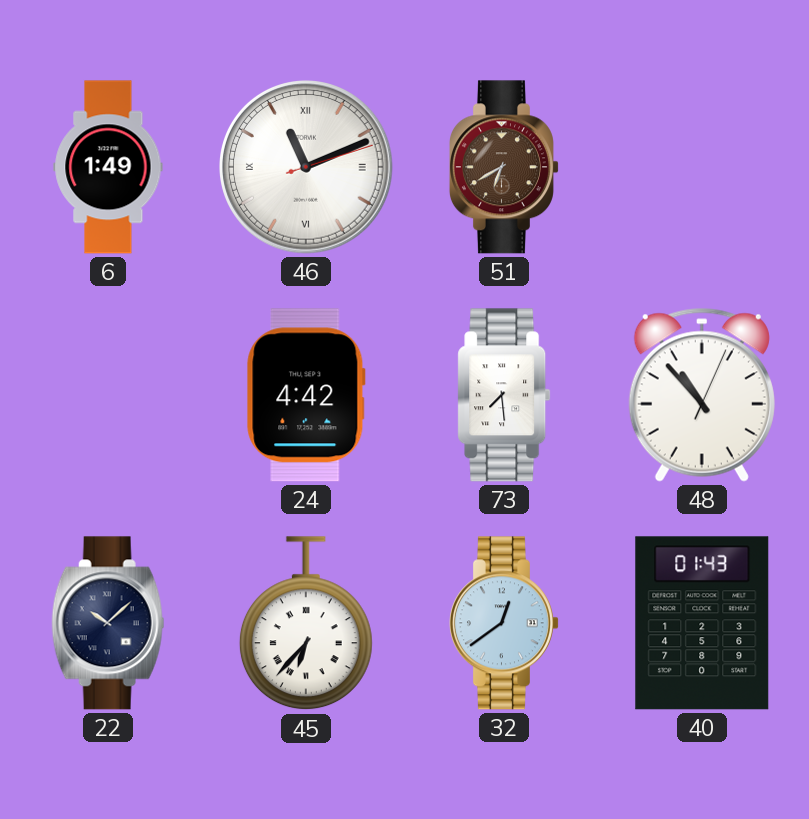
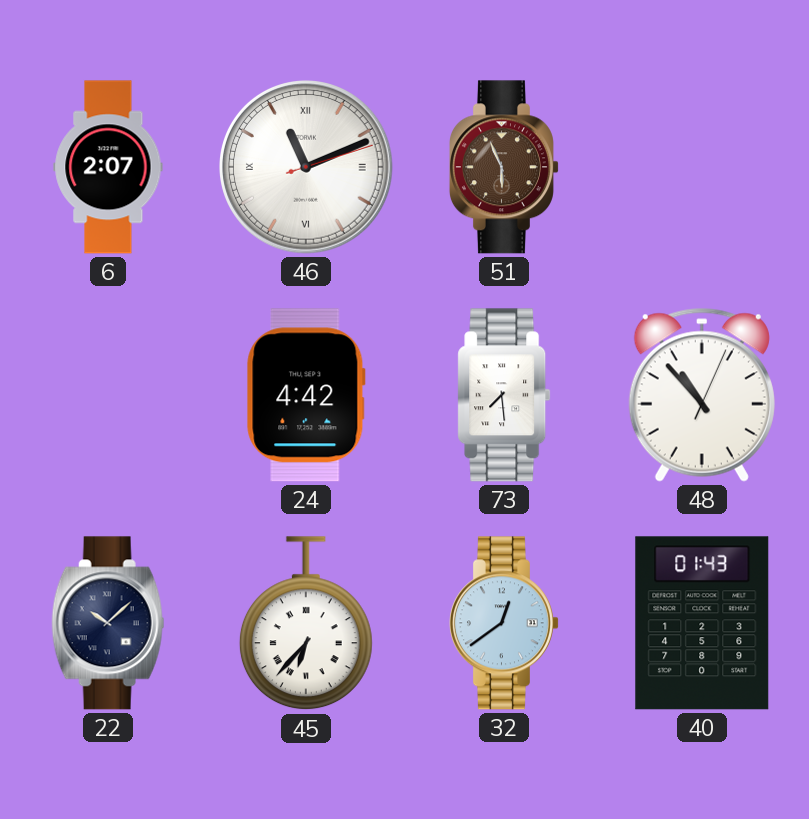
6: 1:49 -> 2:07
51: 6:40 -> 5:56
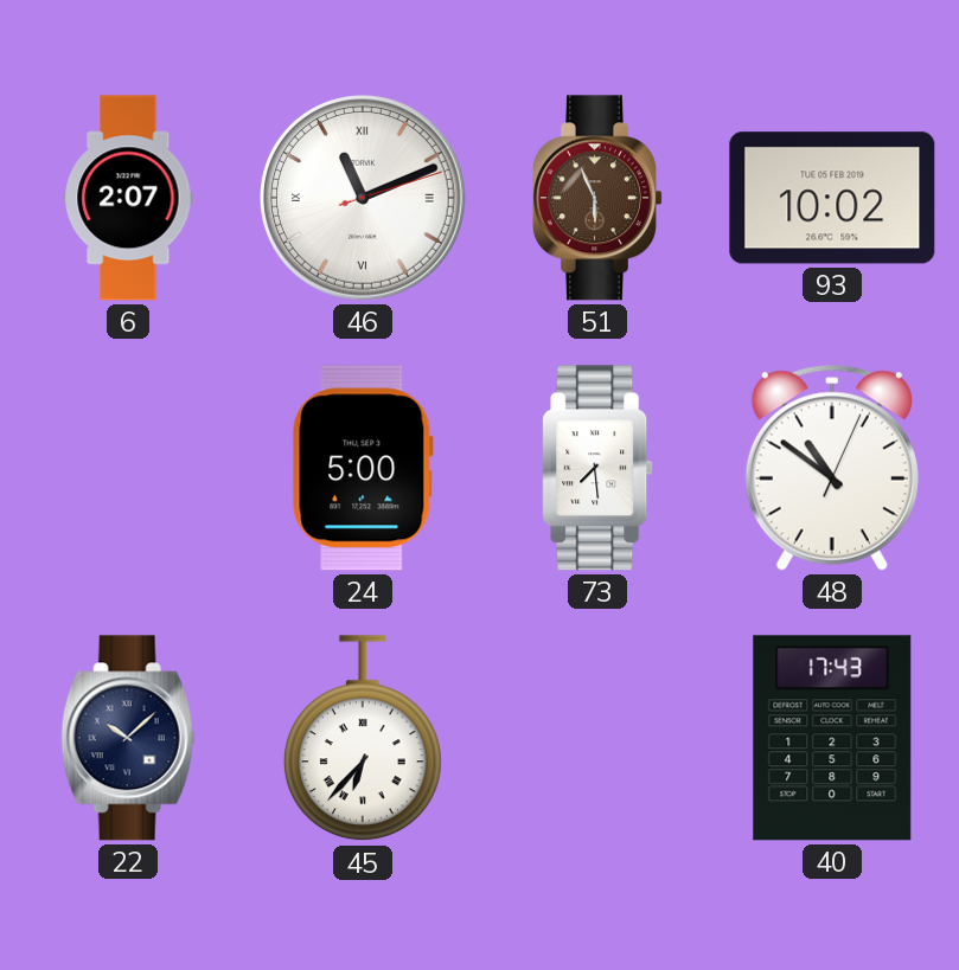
93: none -> 10:02
24: 4:42 -> 5:00
48: 10:53 -> 10:51
32: 12:39 -> none
40: 01:43 -> 17:43
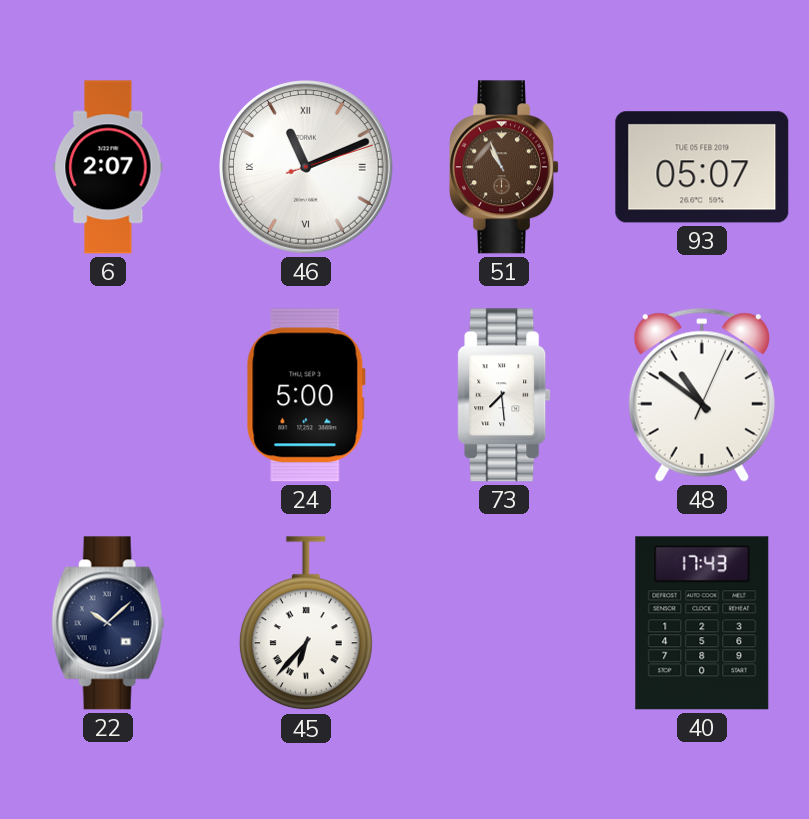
51: 5:56 -> 10:56
93: 10:02 -> 05:07
